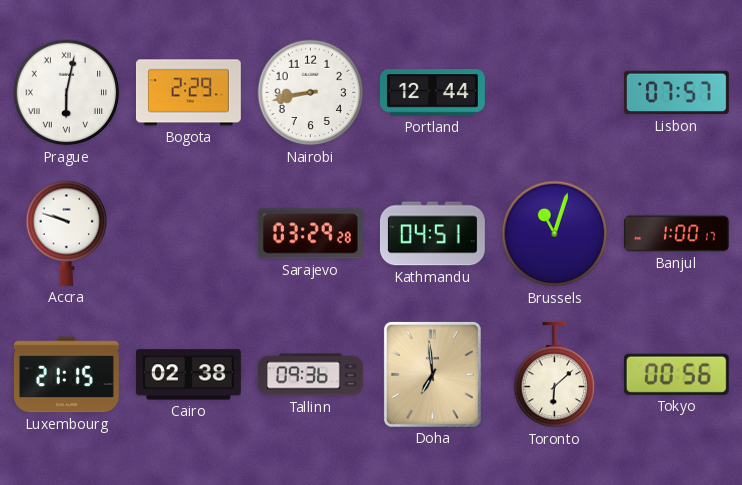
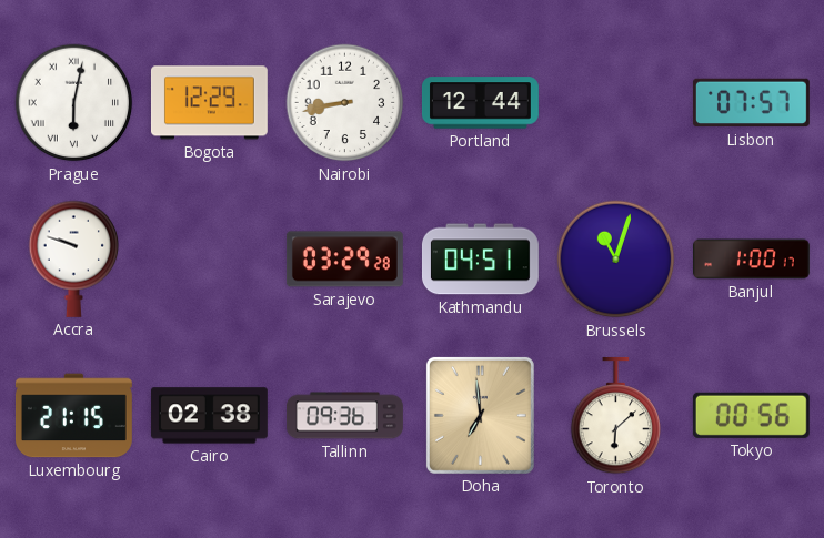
Bogota: 2:29 -> 12:29
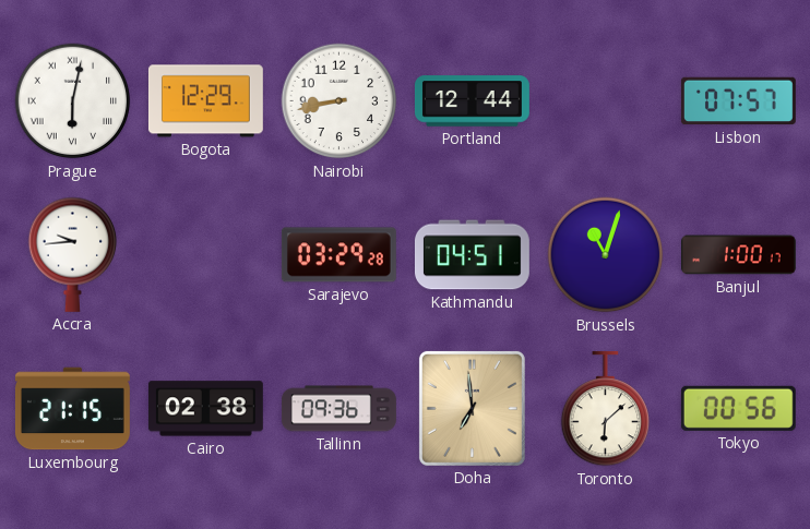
Accra: 9:48 -> 9:44
